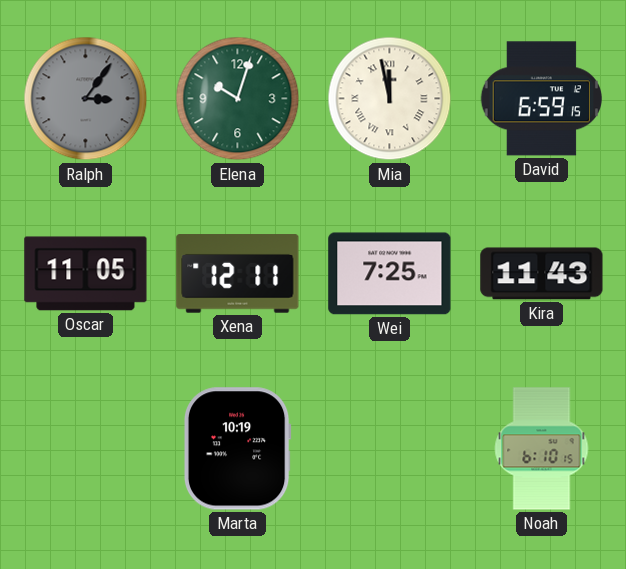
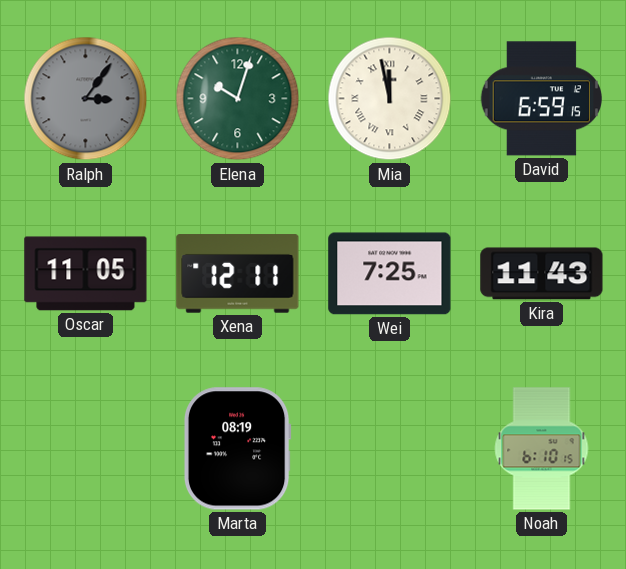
Marta: 10:19 -> 08:19
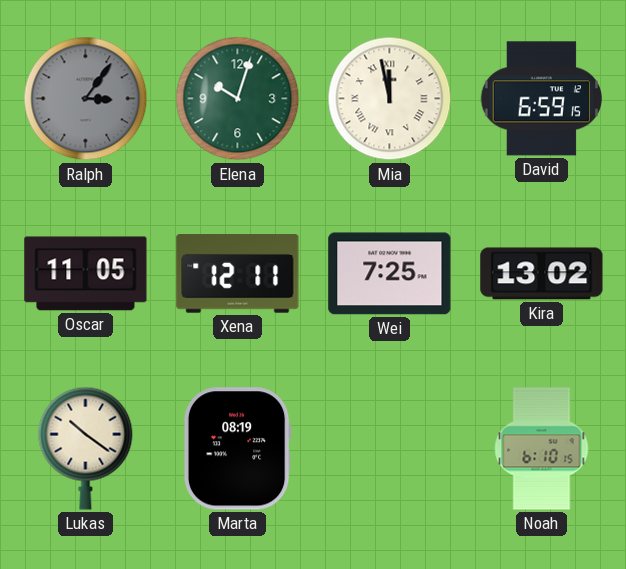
Kira: 11:43 -> 13:02
Lukas: none -> 10:21
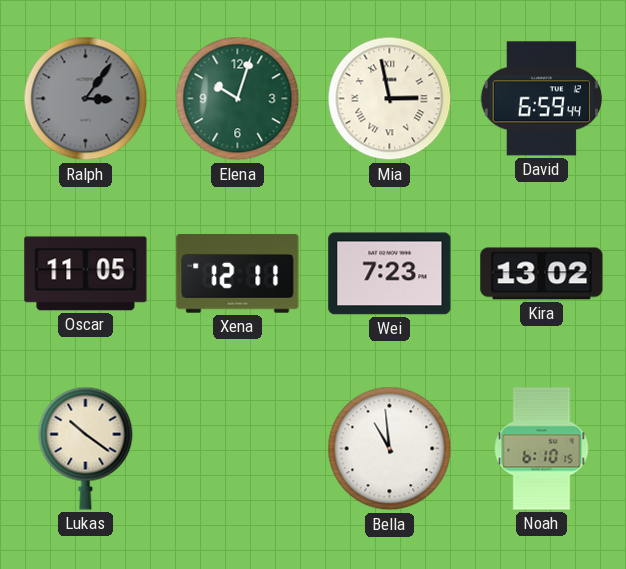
Mia: 11:58 -> 2:58
David: 6:59:15 -> 6:59:44
Wei: 7:25 -> 7:23
Marta: 08:19 -> none
Bella: none -> 10:59
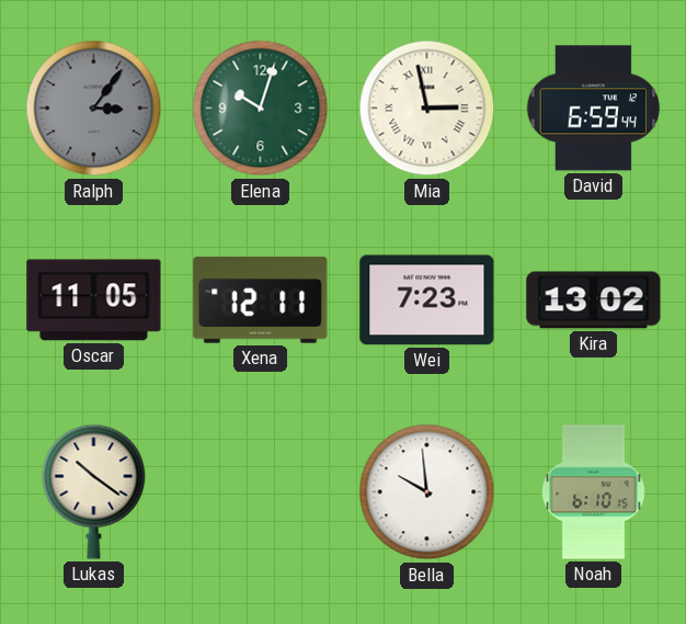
Bella: 10:59 -> 9:59
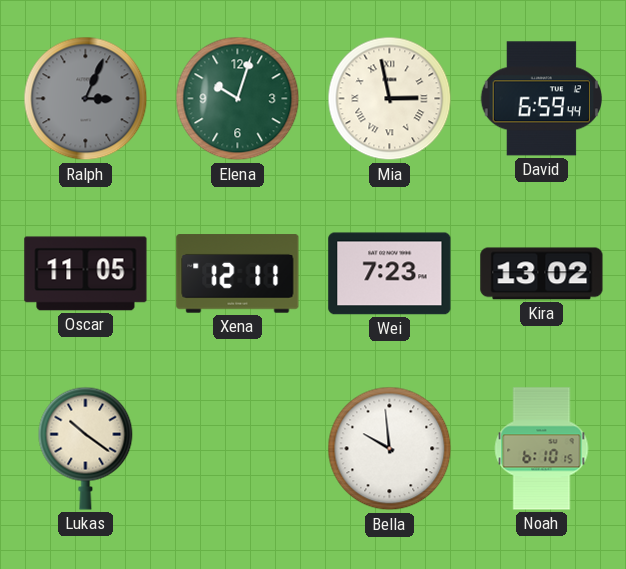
Ralph: 3:06 -> 3:04
